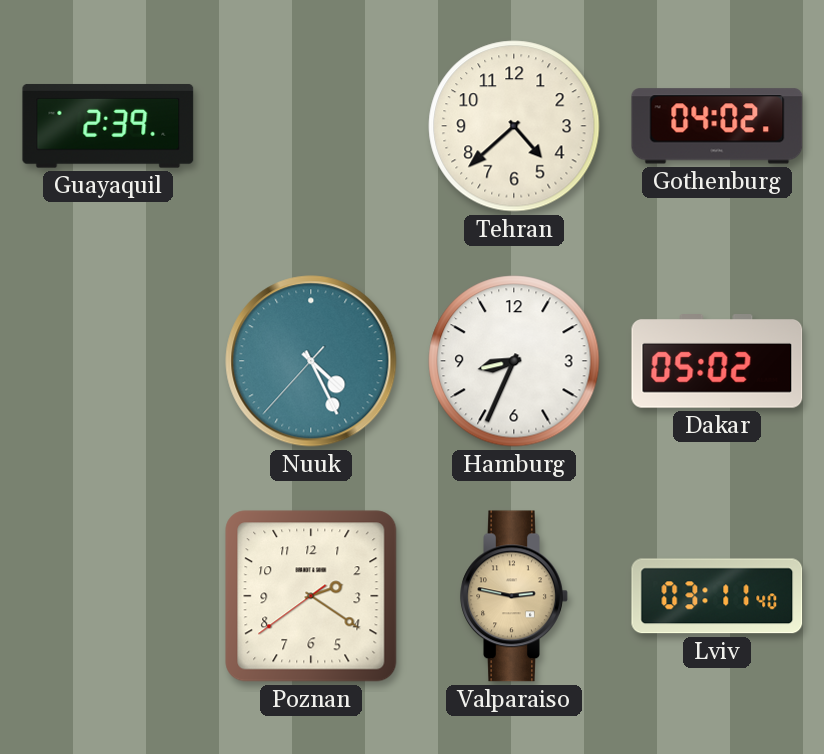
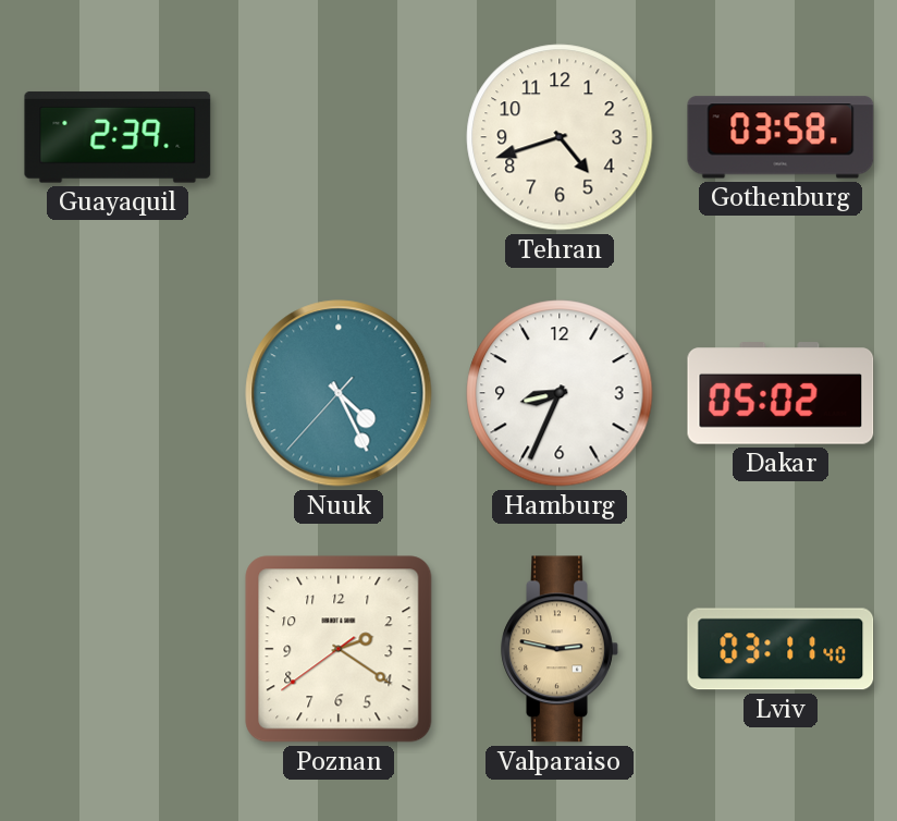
Tehran: 4:38 -> 4:42
Gothenburg: 04:02 -> 03:58
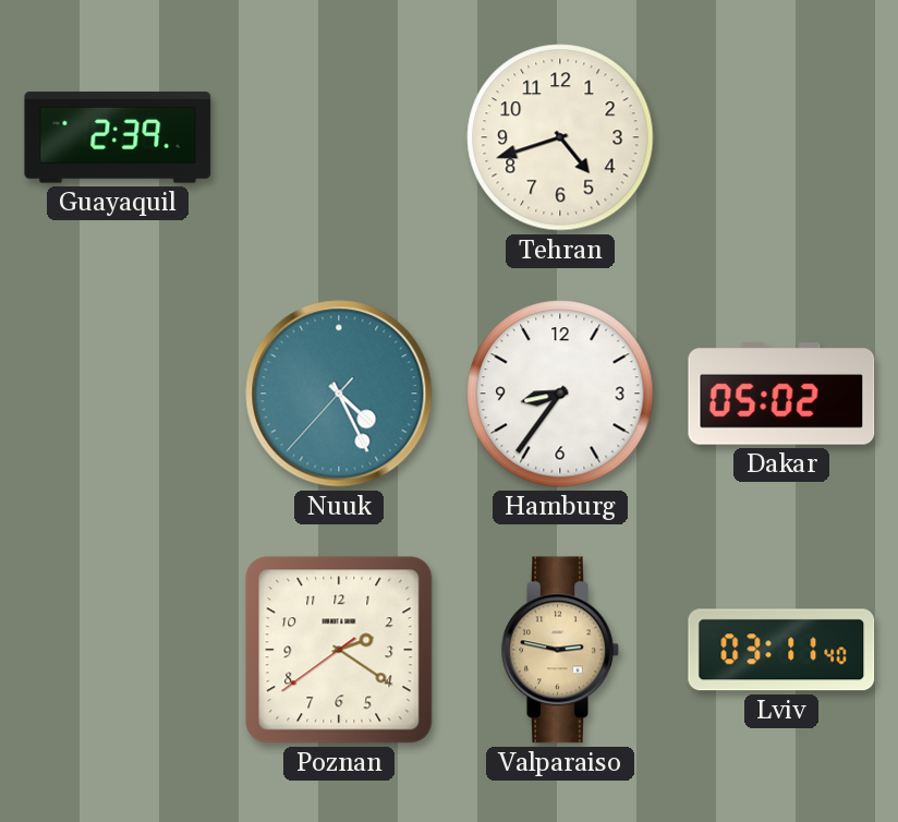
Gothenburg: 03:58 -> none
Hamburg: 8:34 -> 8:36
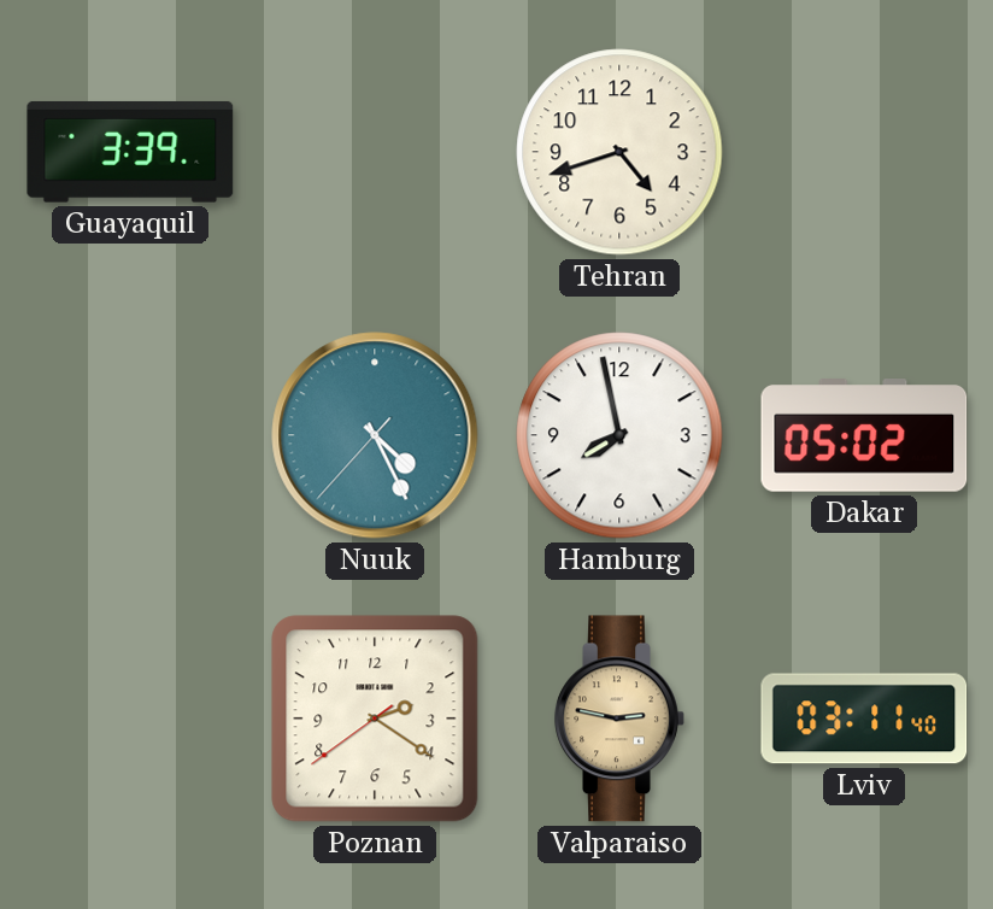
Guayaquil: 2:39 -> 3:39
Hamburg: 8:36 -> 7:58
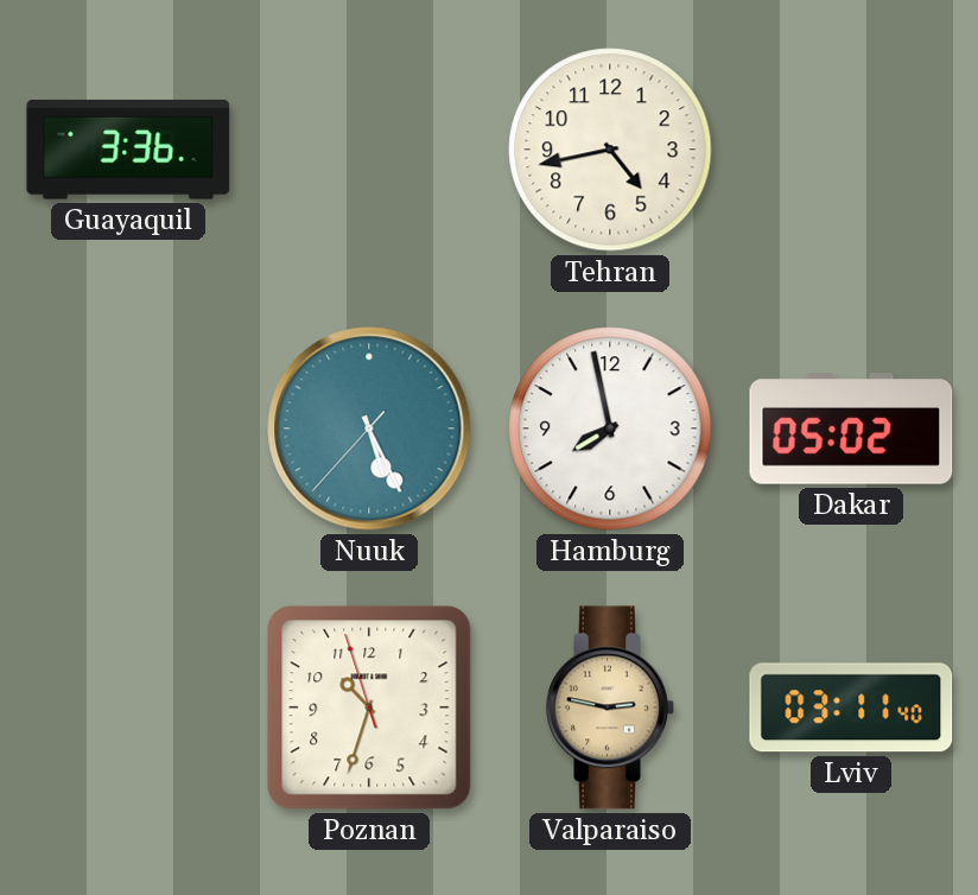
Guayaquil: 3:39 -> 3:36
Tehran: 4:42 -> 4:43
Nuuk: 4:25 -> 5:25
Poznan: 2:20 -> 10:32
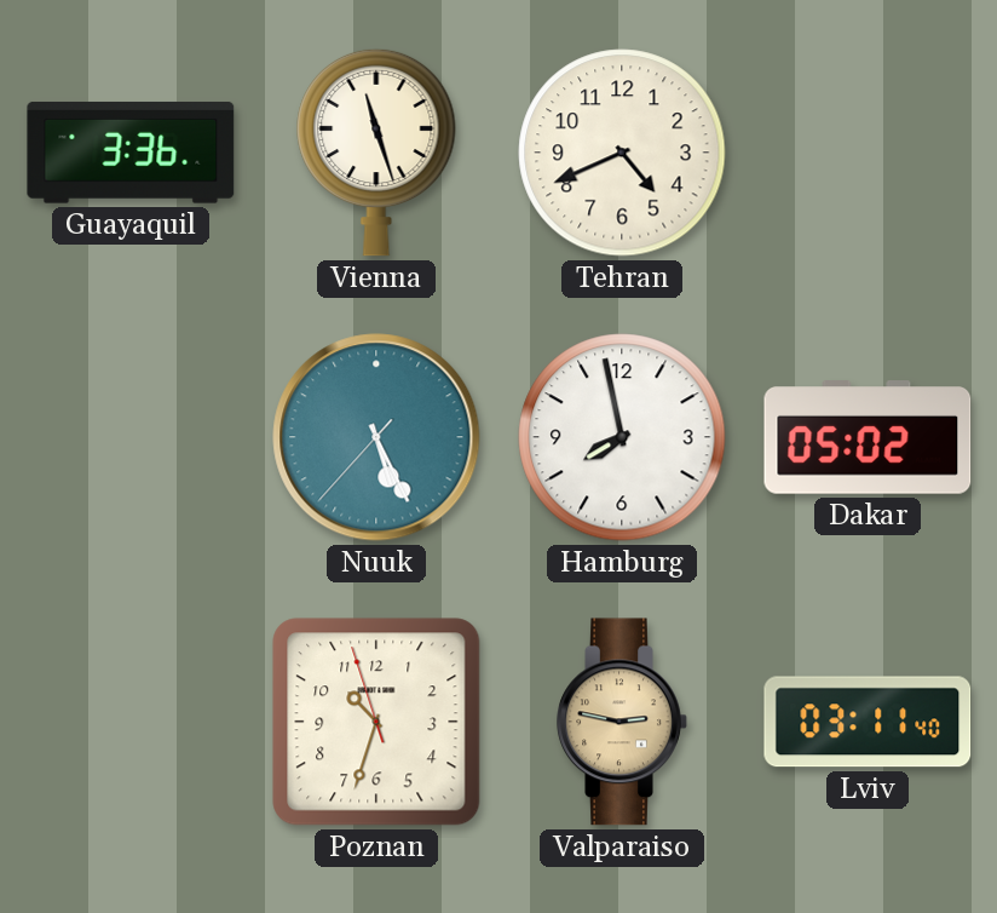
Vienna: none -> 11:27
Tehran: 4:43 -> 4:41
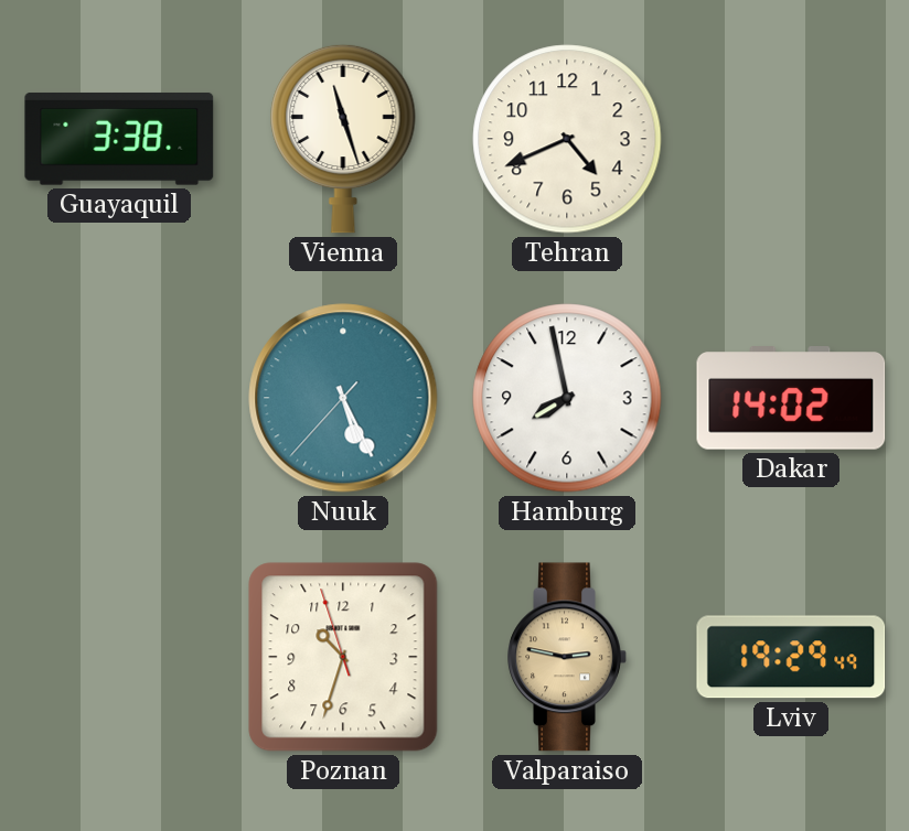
Guayaquil: 3:36 -> 3:38
Dakar: 05:02 -> 14:02
Lviv: 03:11 -> 19:29
